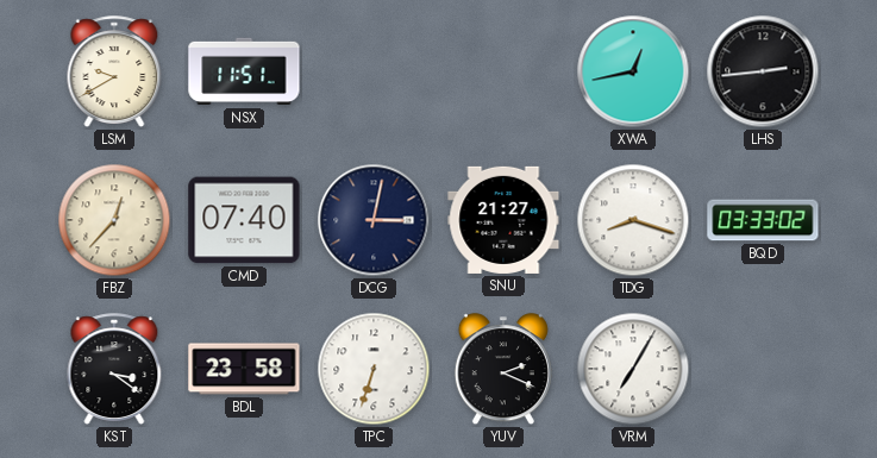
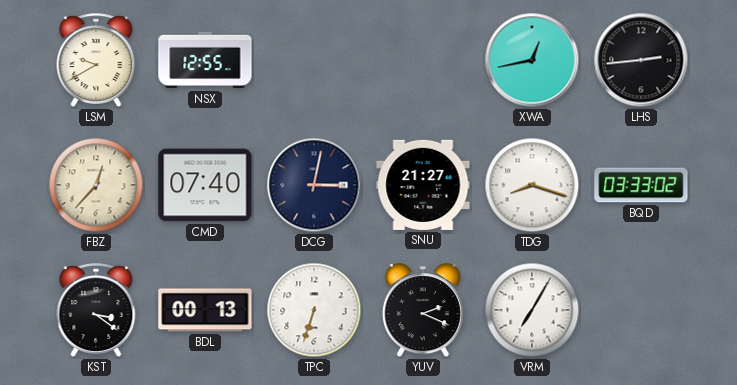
NSX: 11:51 -> 12:55
BDL: 23:58 -> 00:13
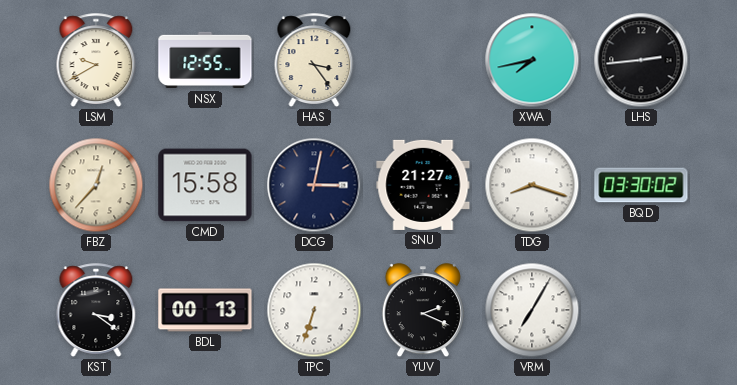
HAS: none -> 3:24
XWA: 12:43 -> 7:43
CMD: 07:40 -> 15:58
BQD: 03:33 -> 03:30
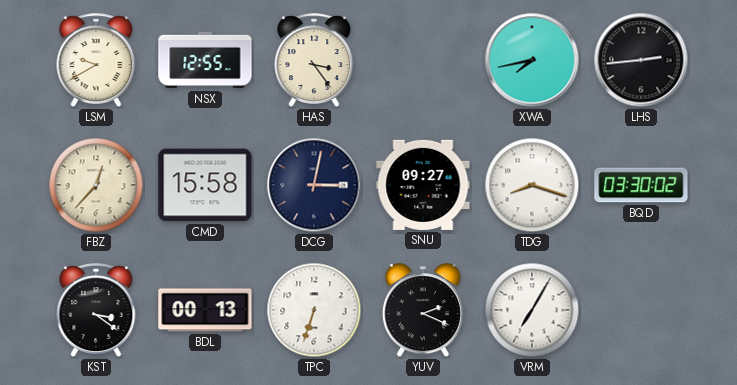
SNU: 21:27 -> 09:27
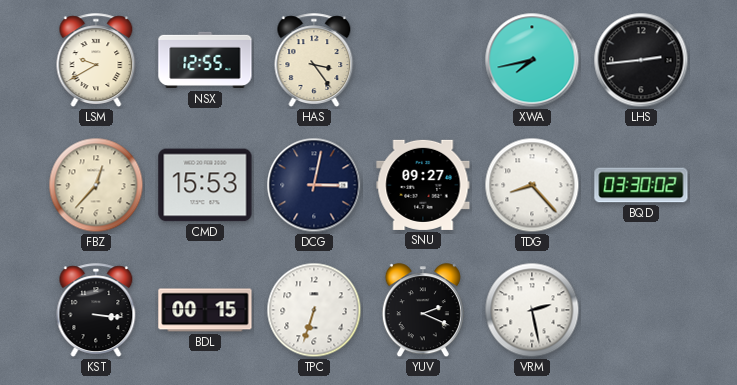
CMD: 15:58 -> 15:53
TDG: 8:18 -> 8:23
KST: 3:21 -> 3:16
BDL: 00:13 -> 00:15
VRM: 7:05 -> 2:28
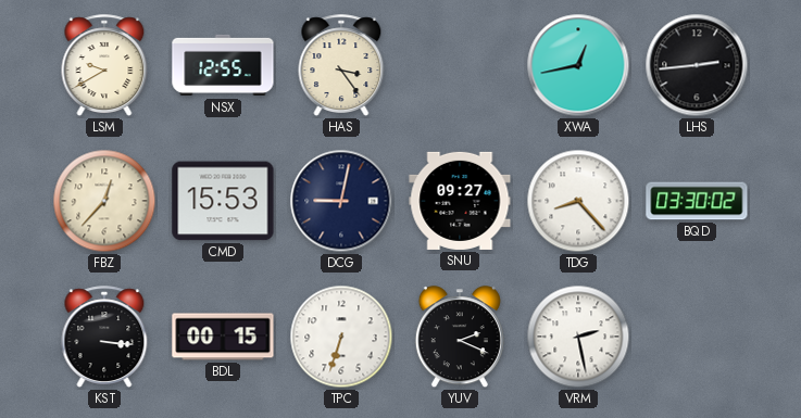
XWA: 7:43 -> 12:43
DCG: 3:02 -> 9:02
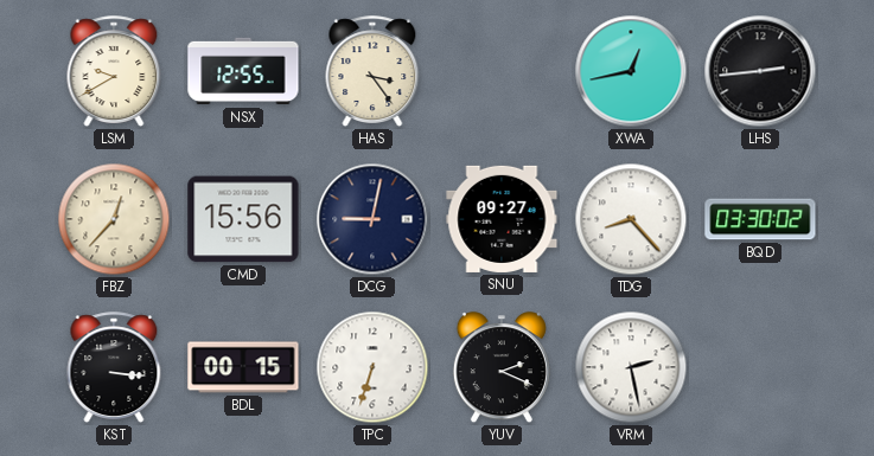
CMD: 15:53 -> 15:56
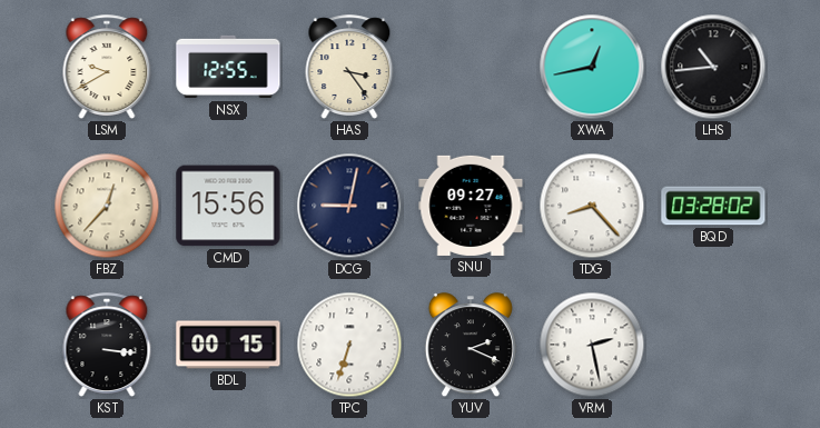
LHS: 2:44 -> 10:44
BQD: 03:30 -> 03:28
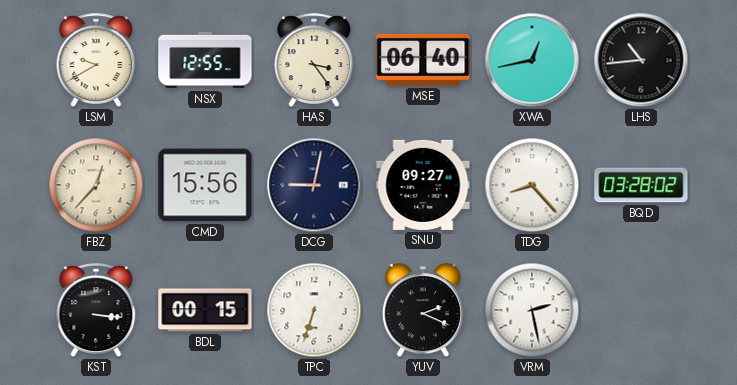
MSE: none -> 06:40
